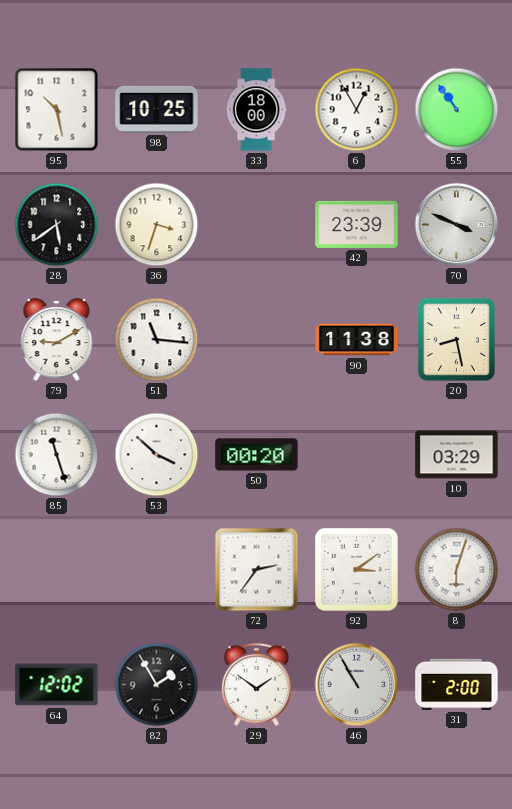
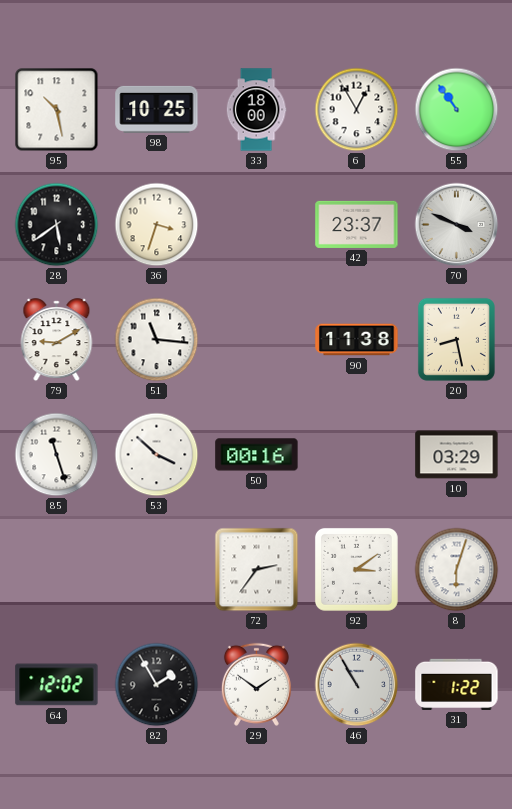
42: 23:39 -> 23:37
50: 00:20 -> 00:16
31: 2:00 -> 1:22
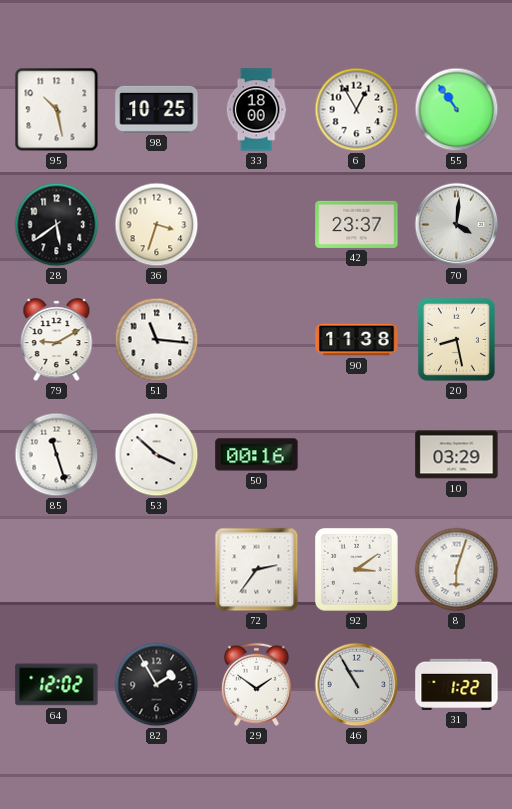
70: 3:49 -> 4:01
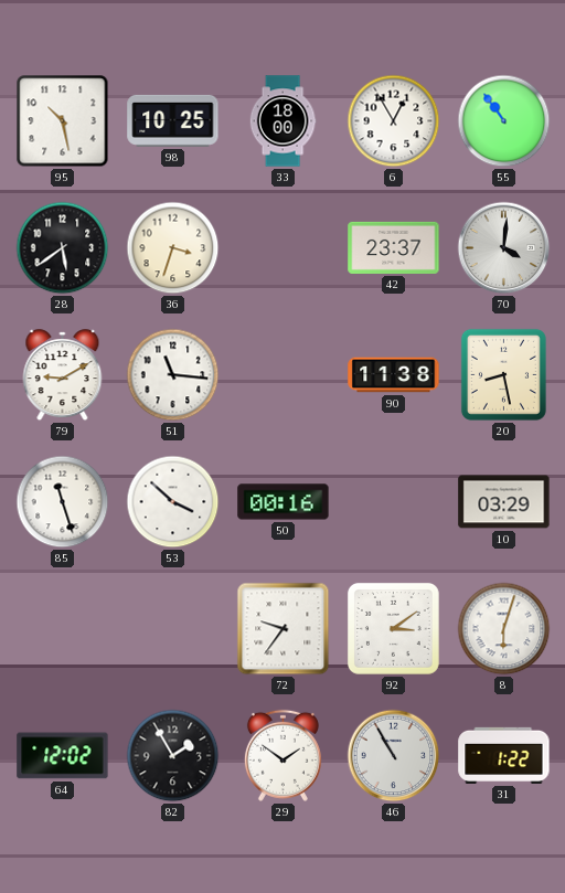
72: 2:36 -> 9:36
